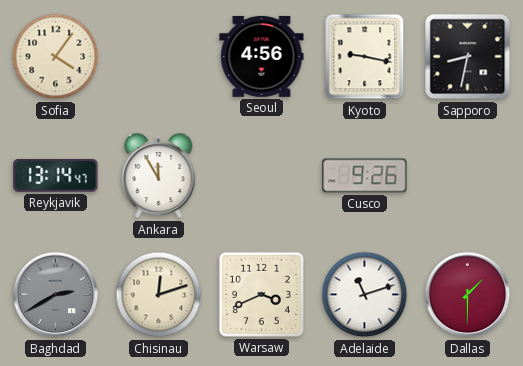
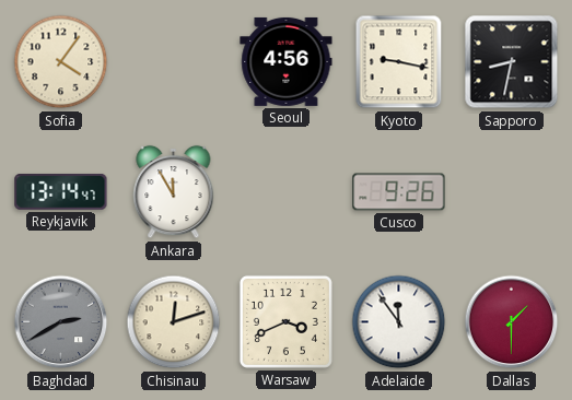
Adelaide: 11:12 -> 11:54
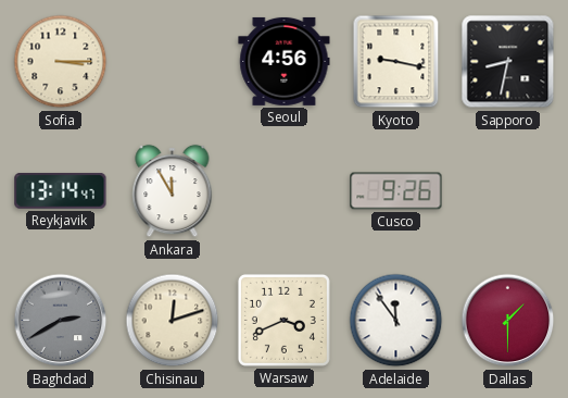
Sofia: 4:06 -> 3:15
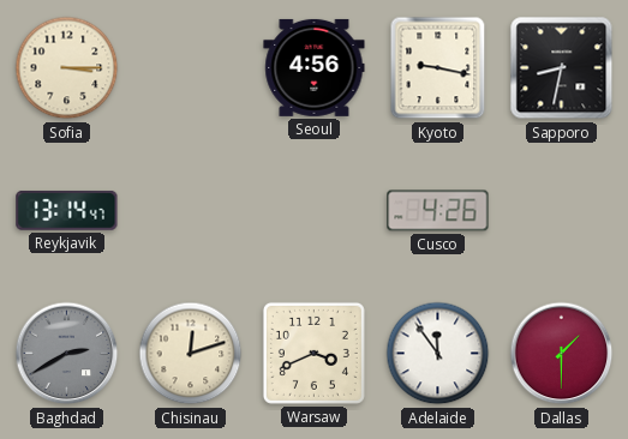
Ankara: 11:55 -> none
Cusco: 9:26 -> 4:26
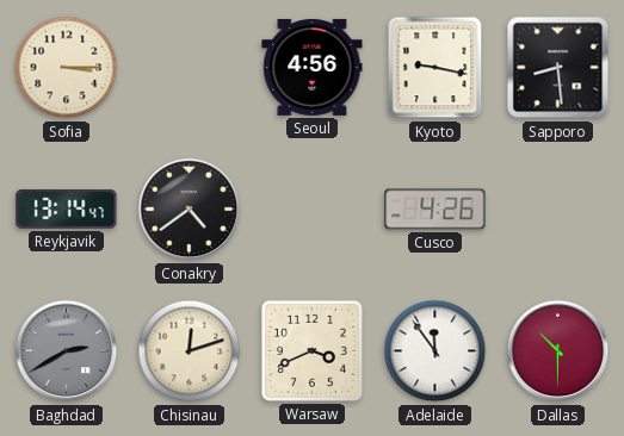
Sapporo: 8:32 -> 8:29
Conakry: none -> 4:39
Dallas: 1:30 -> 10:30
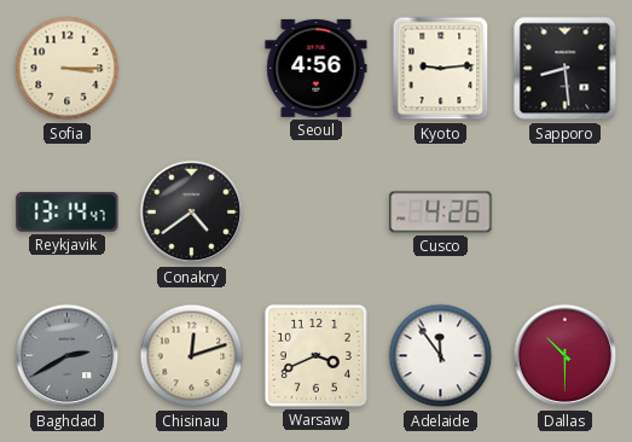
Kyoto: 9:17 -> 9:14
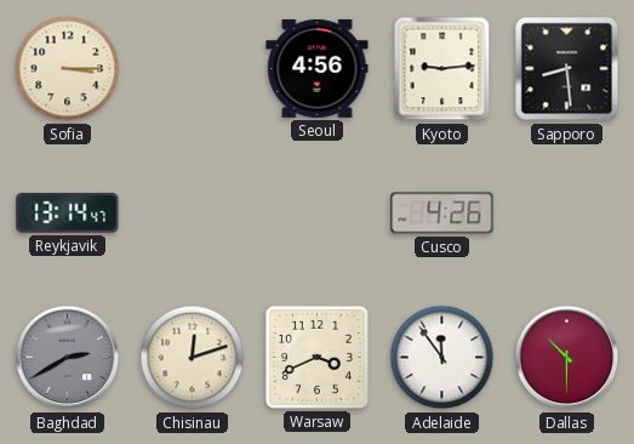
Conakry: 4:39 -> none
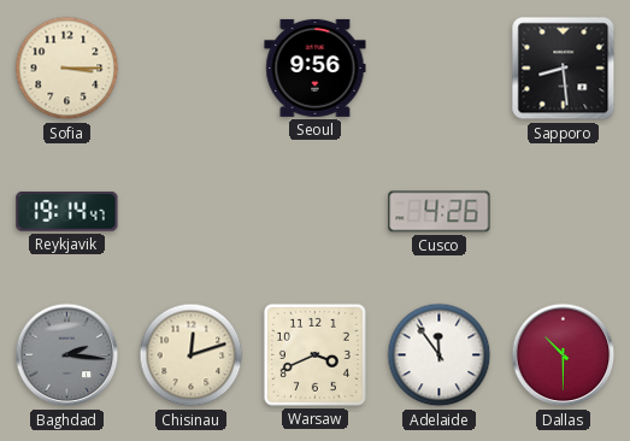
Seoul: 4:56 -> 9:56
Kyoto: 9:14 -> none
Reykjavik: 13:14 -> 19:14
Baghdad: 2:40 -> 2:16
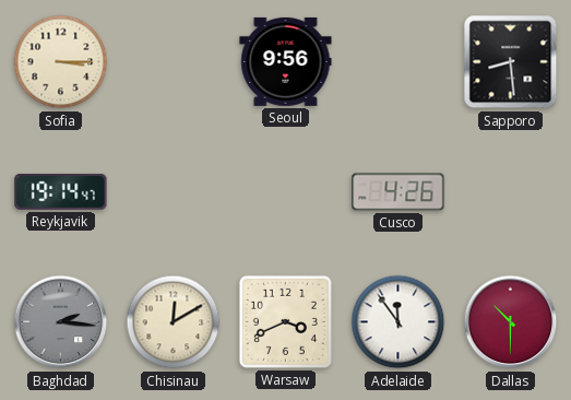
Chisinau: 12:12 -> 12:10
